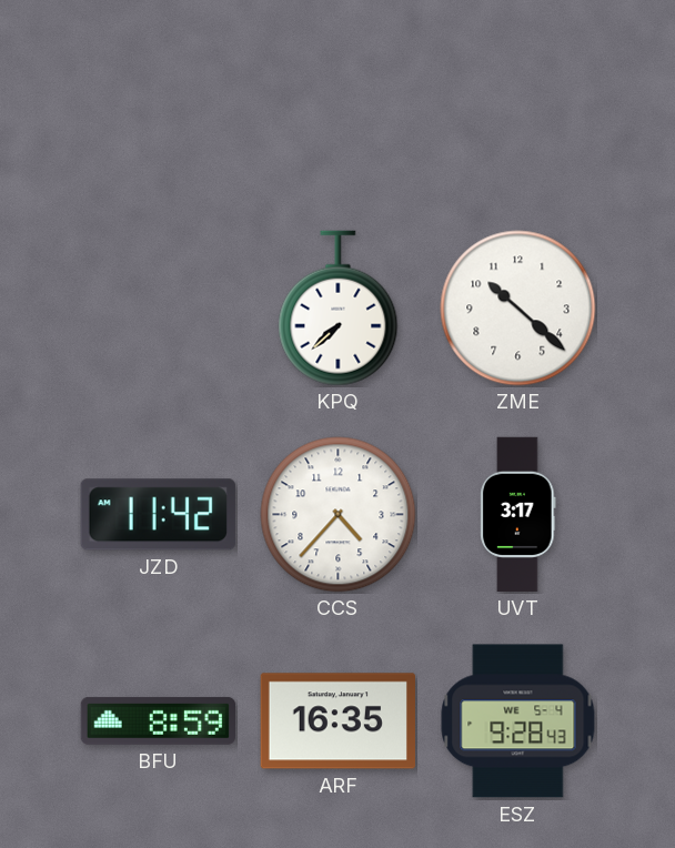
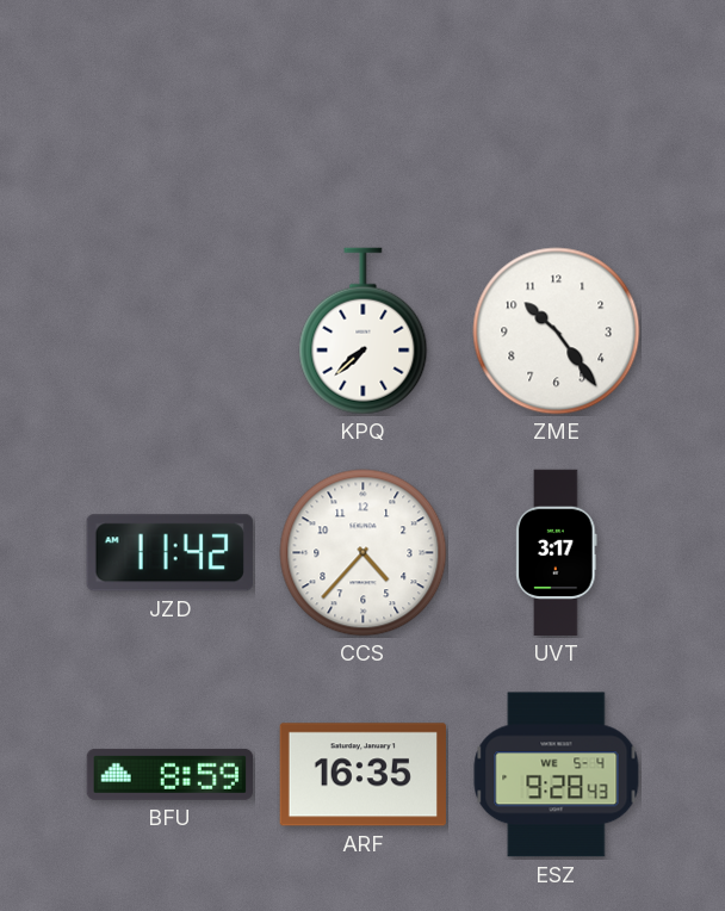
ZME: 10:22 -> 10:24
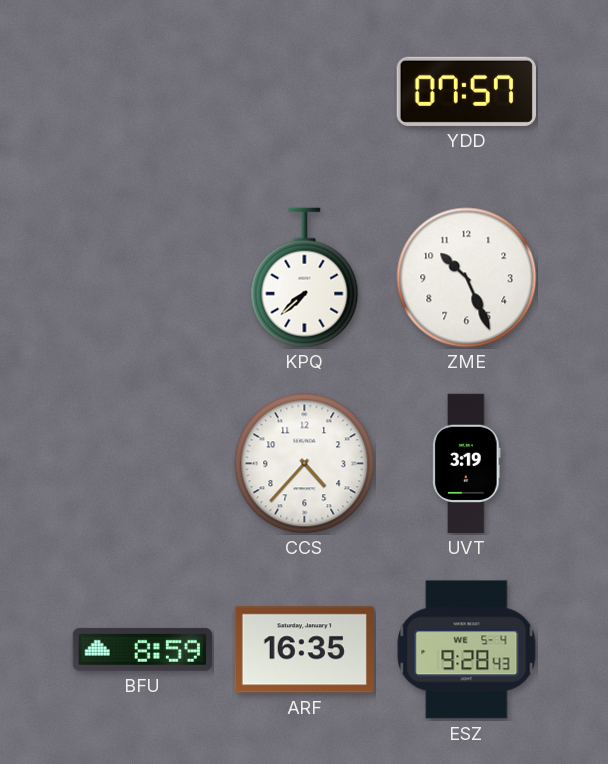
YDD: none -> 07:57
ZME: 10:24 -> 10:26
JZD: 11:42 -> none
UVT: 3:17 -> 3:19
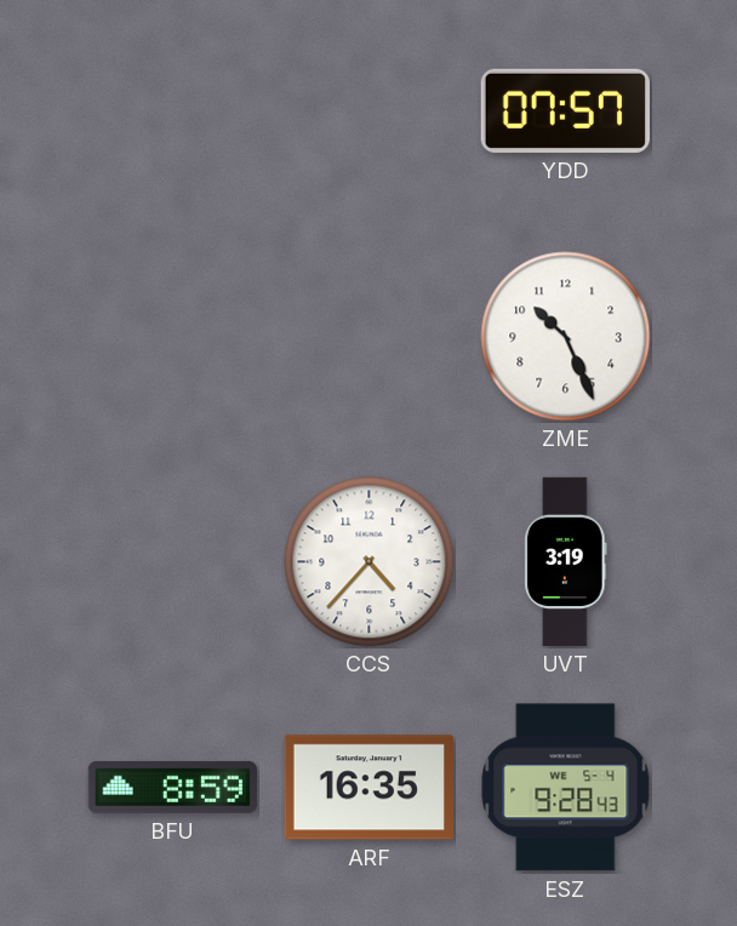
KPQ: 7:38 -> none
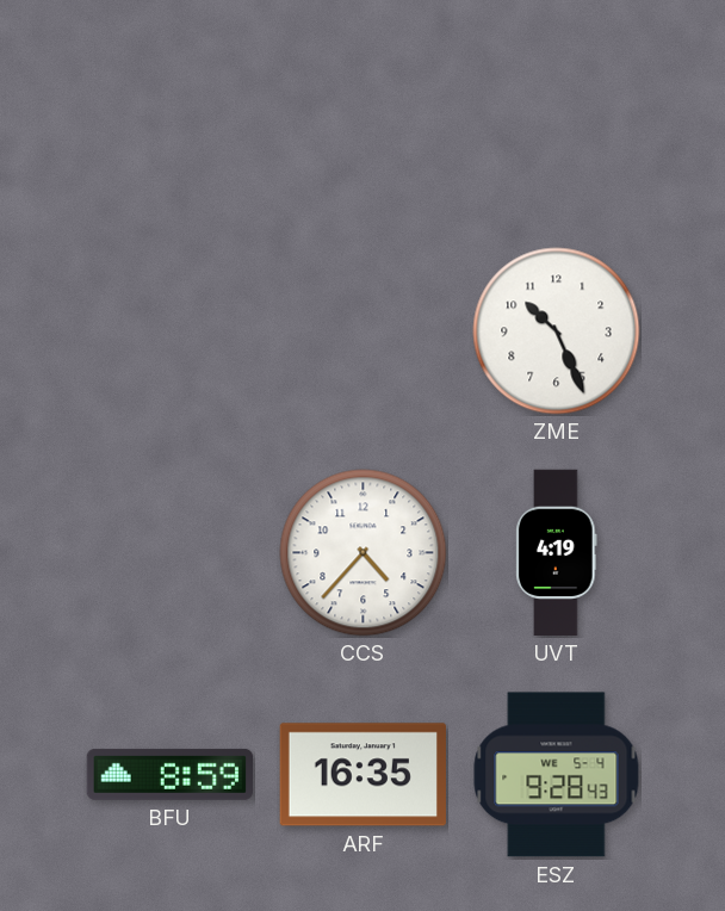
YDD: 07:57 -> none
UVT: 3:19 -> 4:19
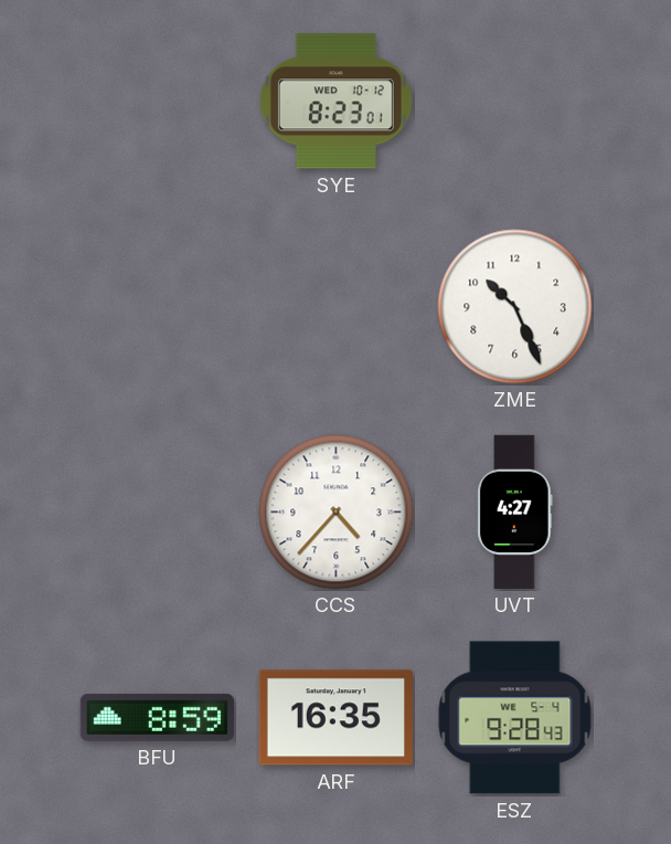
SYE: none -> 8:23
UVT: 4:19 -> 4:27
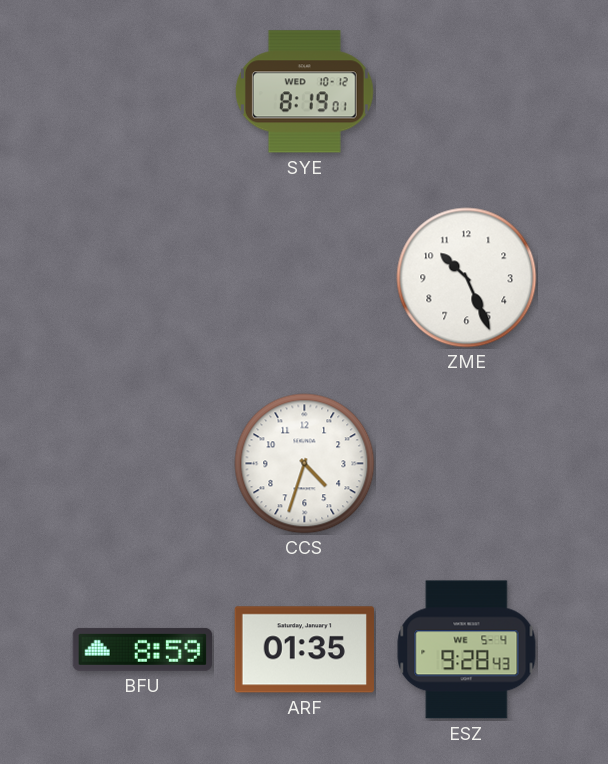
SYE: 8:23 -> 8:19
CCS: 4:37 -> 4:33
UVT: 4:27 -> none
ARF: 16:35 -> 01:35
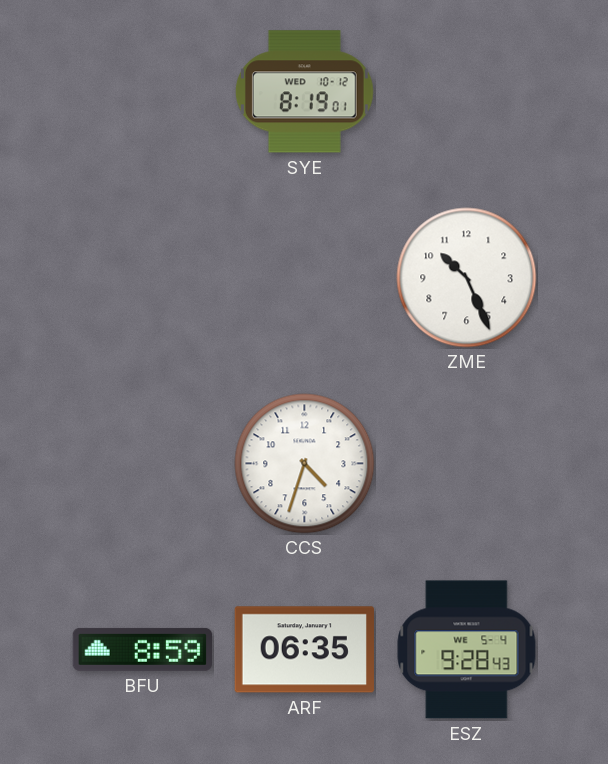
ARF: 01:35 -> 06:35
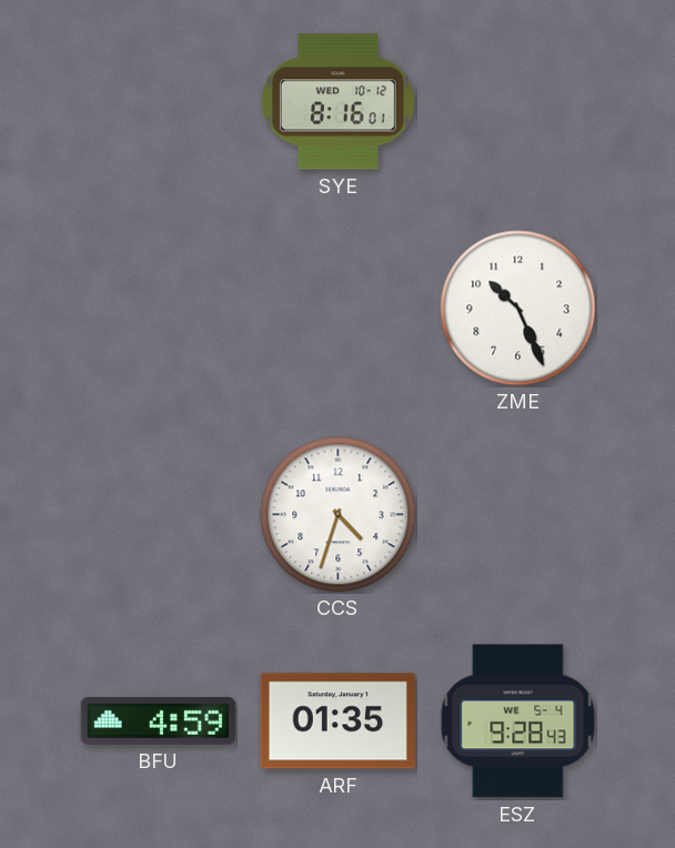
SYE: 8:19 -> 8:16
BFU: 8:59 -> 4:59
ARF: 06:35 -> 01:35
